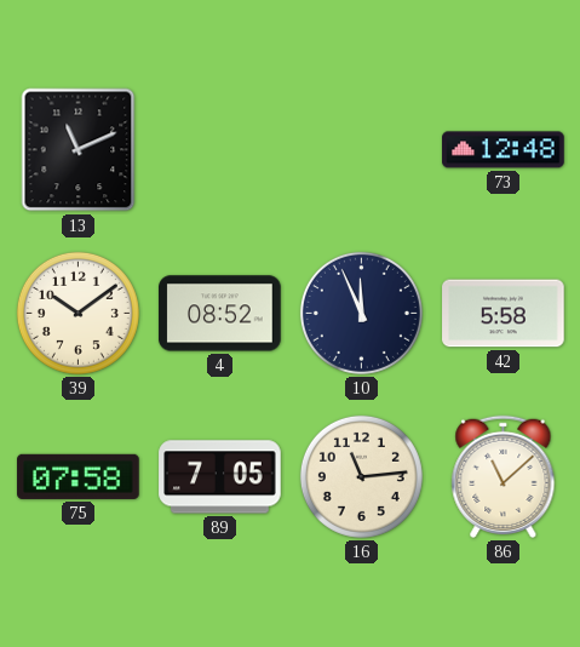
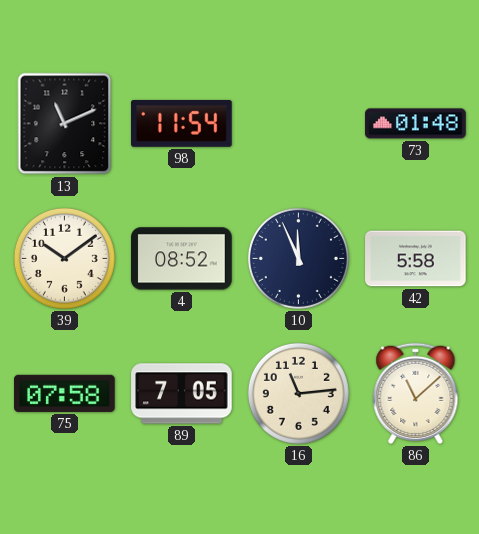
98: none -> 11:54
73: 12:48 -> 01:48
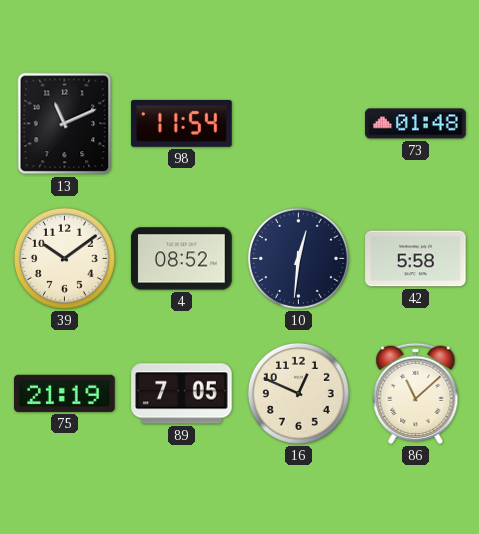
10: 11:56 -> 12:31
75: 07:58 -> 21:19
16: 11:14 -> 12:49
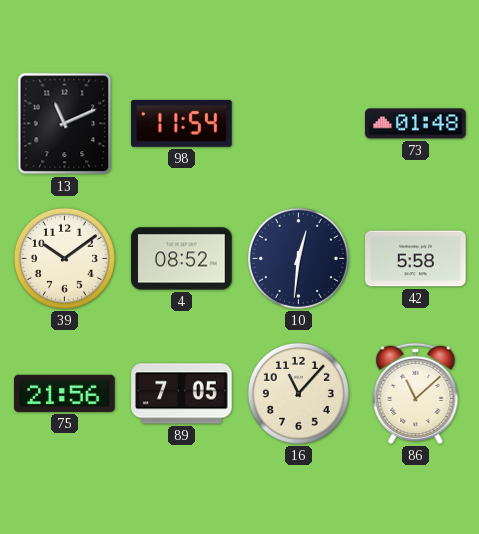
75: 21:19 -> 21:56
16: 12:49 -> 11:07
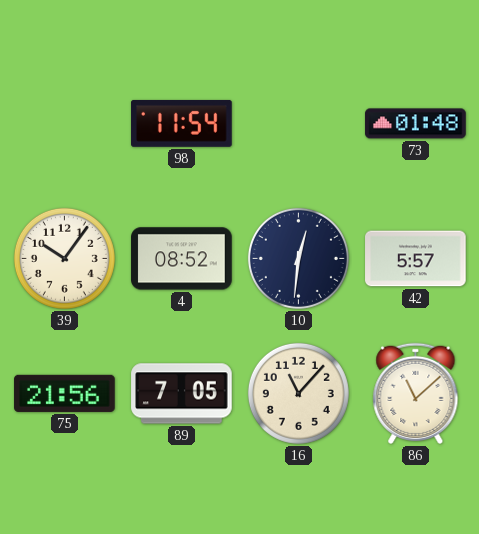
13: 11:11 -> none
39: 10:09 -> 10:06
42: 5:58 -> 5:57
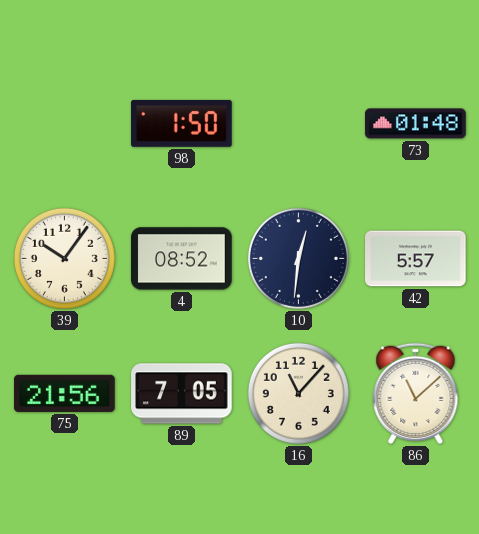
98: 11:54 -> 1:50
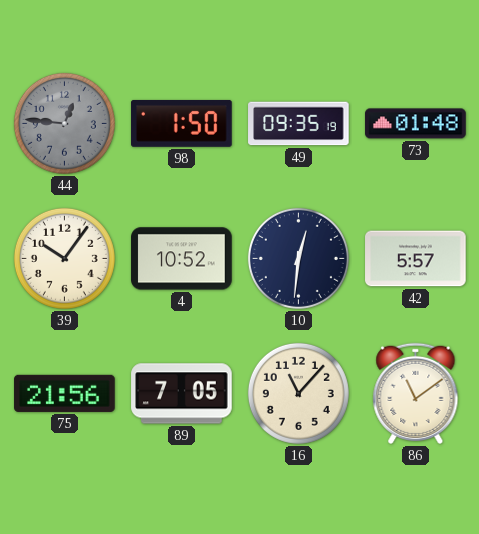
44: none -> 12:46
49: none -> 09:35
4: 08:52 -> 10:52
86: 11:08 -> 11:09
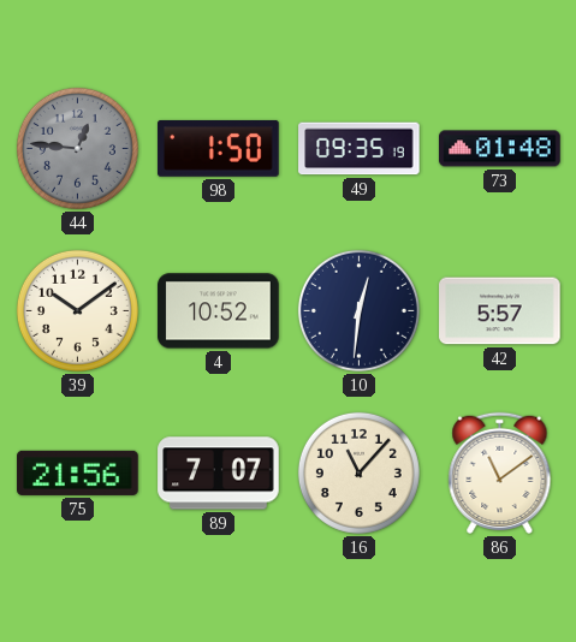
39: 10:06 -> 10:09
89: 7:05 -> 7:07
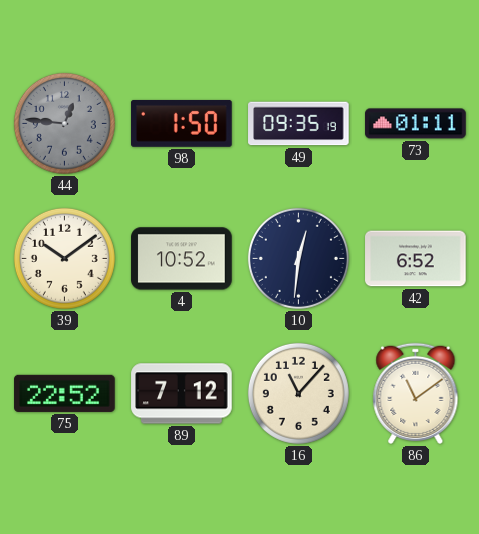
73: 01:48 -> 01:11
42: 5:57 -> 6:52
75: 21:56 -> 22:52
89: 7:07 -> 7:12
